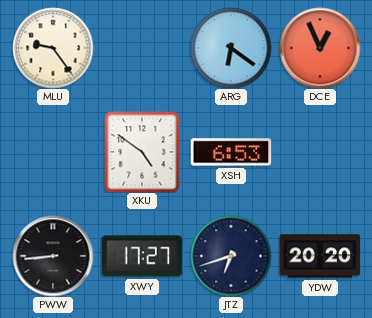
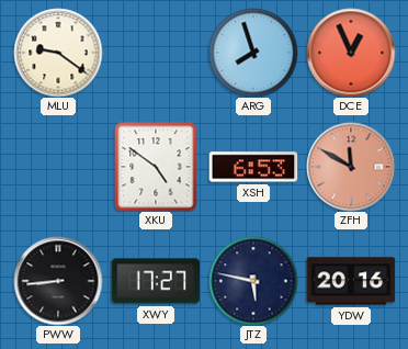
MLU: 9:24 -> 9:21
ARG: 6:21 -> 7:57
ZFH: none -> 11:50
JTZ: 6:42 -> 5:47
YDW: 20:20 -> 20:16
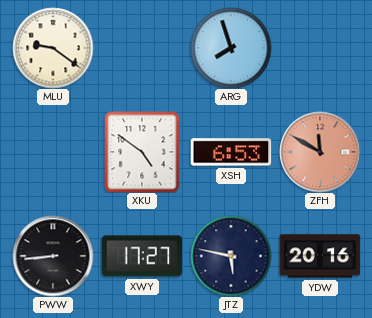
DCE: 12:56 -> none
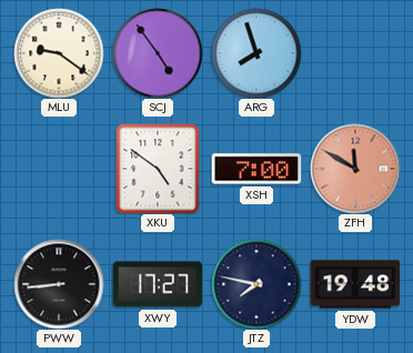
SCJ: none -> 4:54
XSH: 6:53 -> 7:00
JTZ: 5:47 -> 7:47
YDW: 20:16 -> 19:48
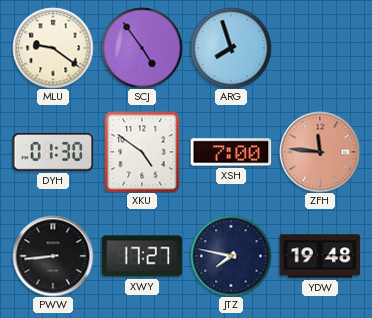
DYH: none -> 01:30
ZFH: 11:50 -> 11:46
